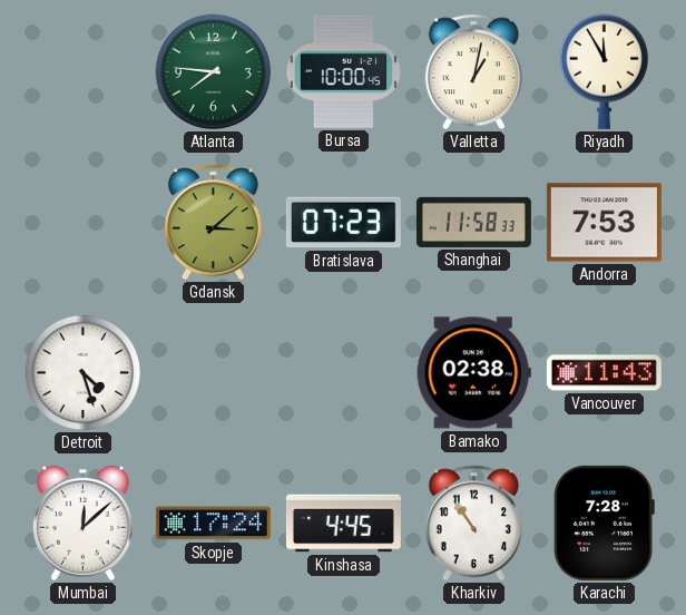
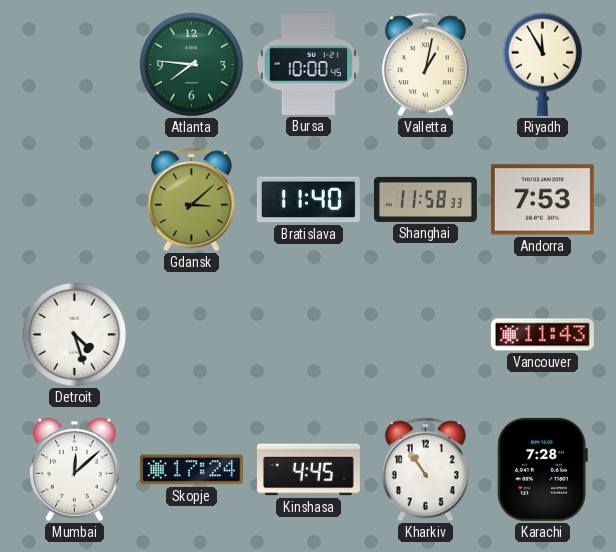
Bratislava: 07:23 -> 11:40
Bamako: 02:38 -> none
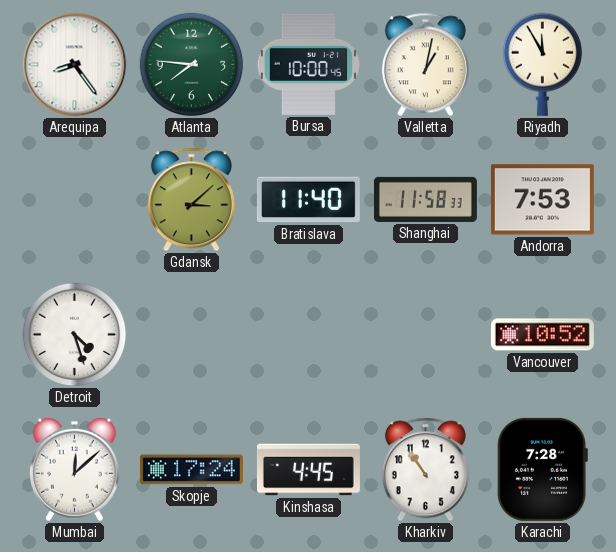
Arequipa: none -> 8:24
Vancouver: 11:43 -> 10:52
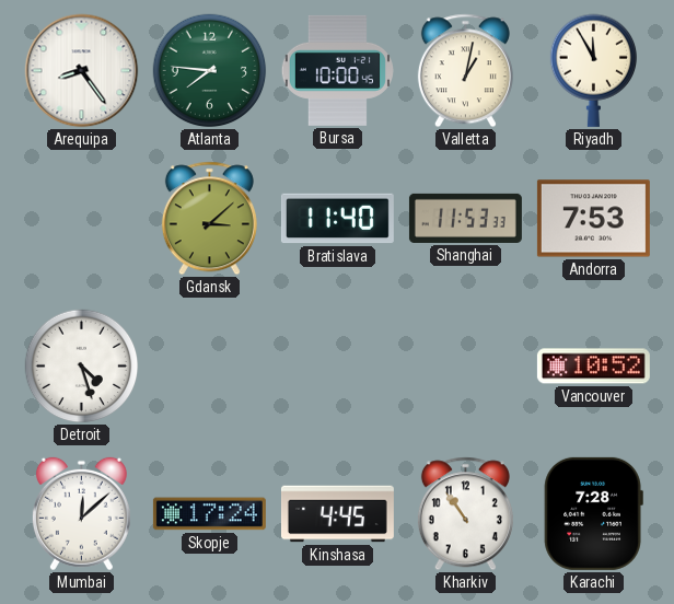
Shanghai: 11:58 -> 11:53
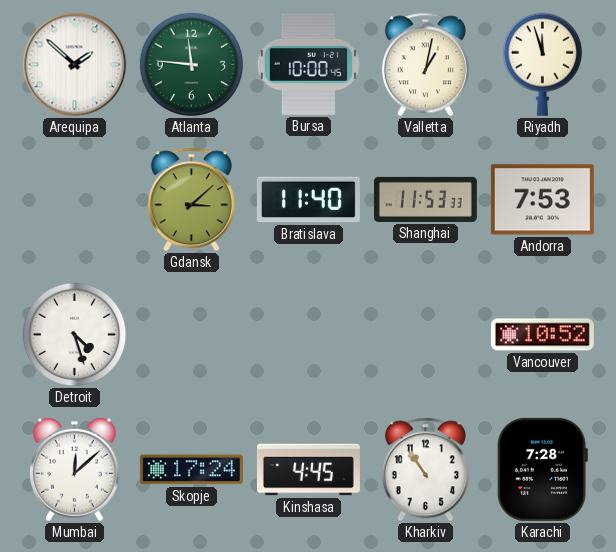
Arequipa: 8:24 -> 1:52
Atlanta: 7:46 -> 11:46
Riyadh: 11:55 -> 11:57
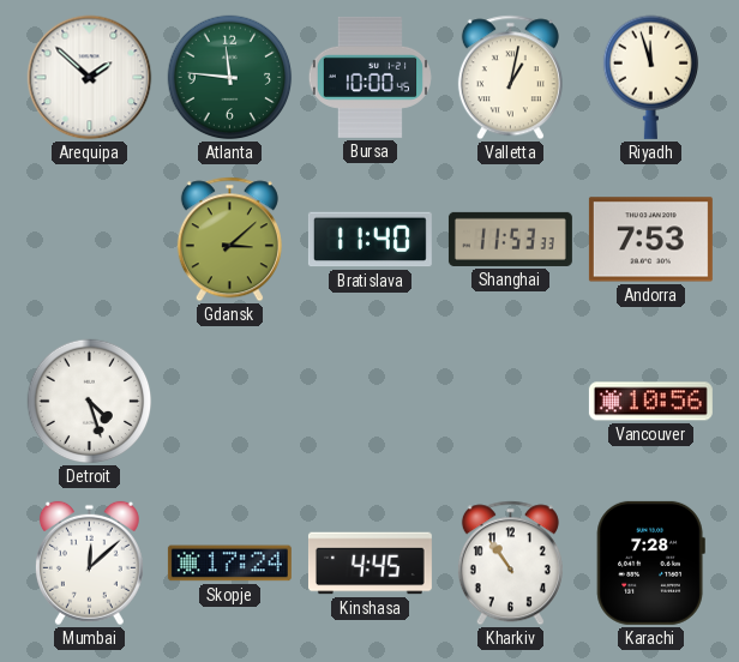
Vancouver: 10:52 -> 10:56
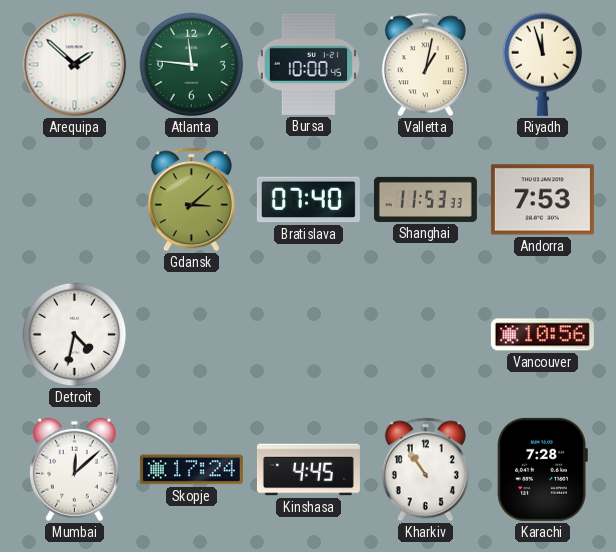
Bratislava: 11:40 -> 07:40
Detroit: 4:27 -> 4:32
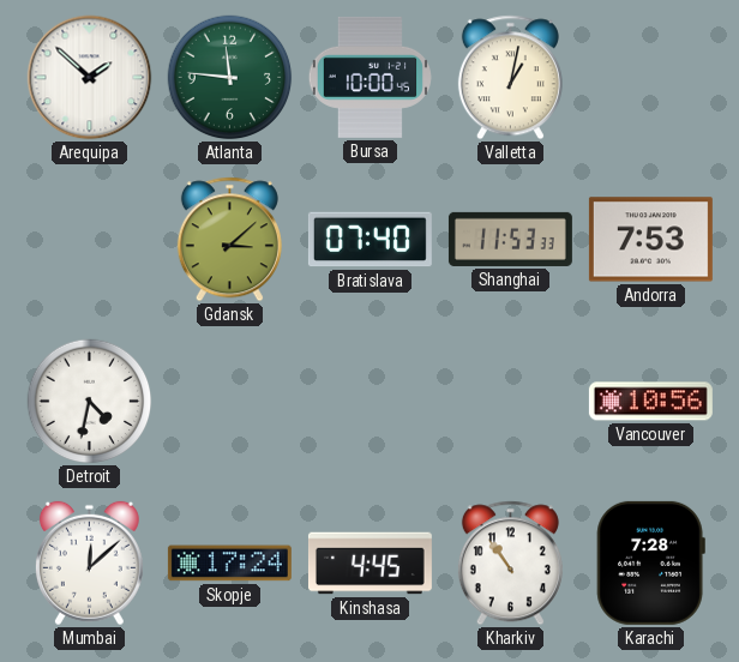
Riyadh: 11:57 -> none
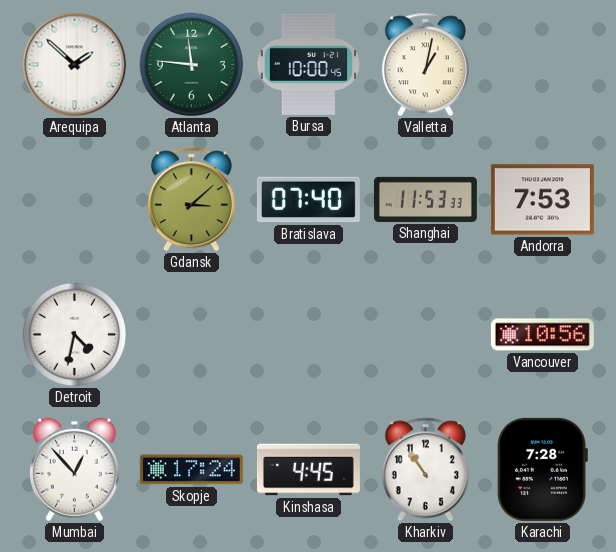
Mumbai: 12:08 -> 12:53
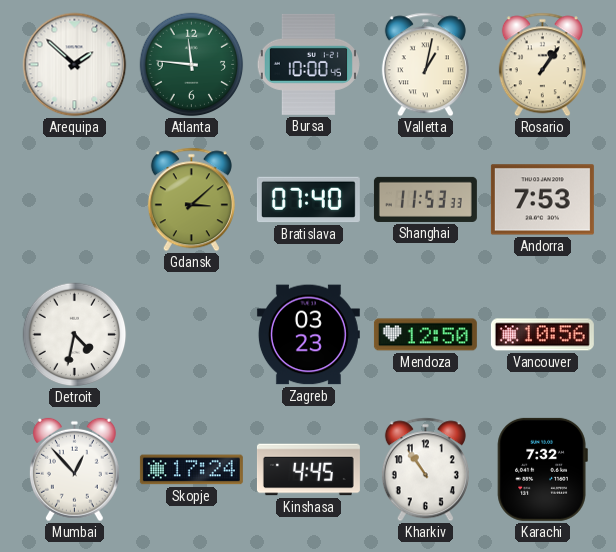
Rosario: none -> 1:06
Zagreb: none -> 03:23
Mendoza: none -> 12:50
Karachi: 7:28 -> 7:32
